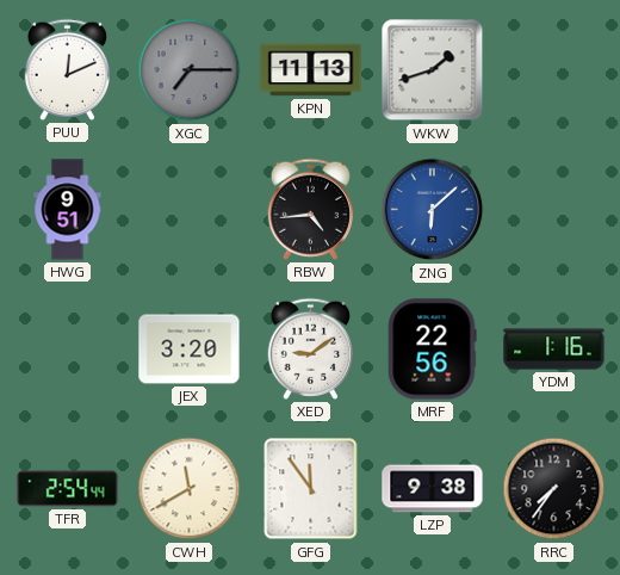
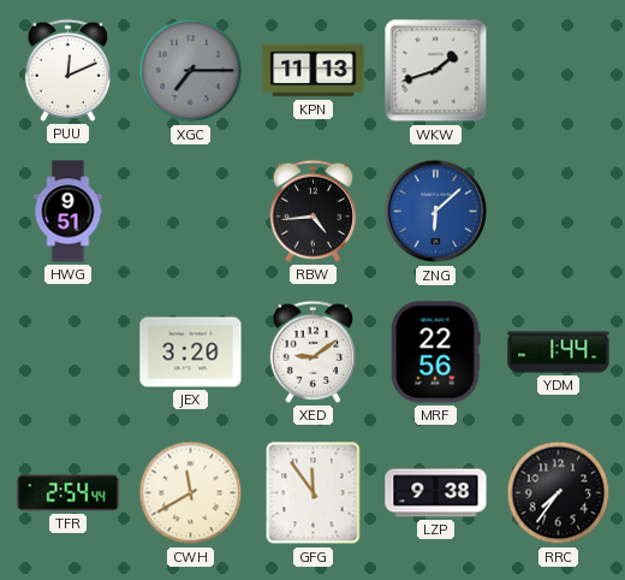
YDM: 1:16 -> 1:44
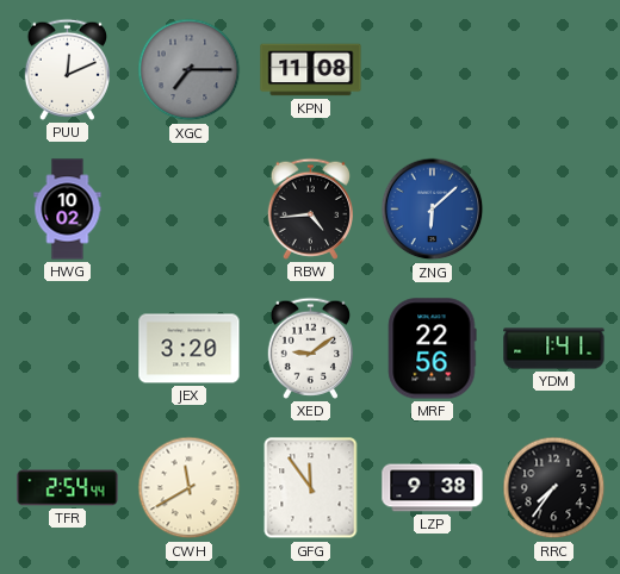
KPN: 11:13 -> 11:08
WKW: 1:42 -> none
HWG: 9:51 -> 10:02
YDM: 1:44 -> 1:41
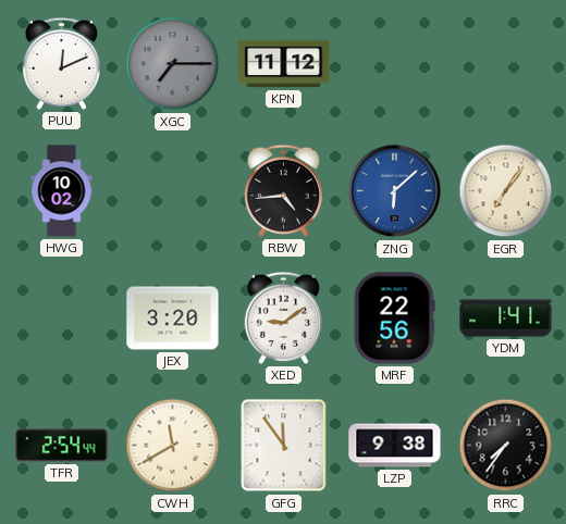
KPN: 11:08 -> 11:12
EGR: none -> 7:06
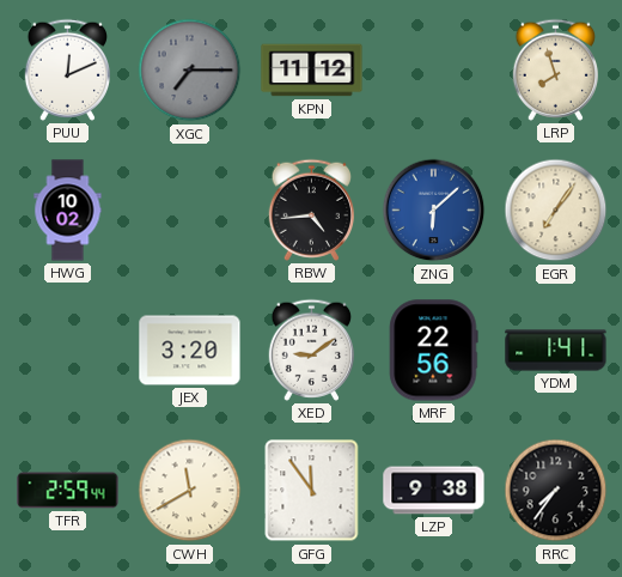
LRP: none -> 7:57
TFR: 2:54 -> 2:59
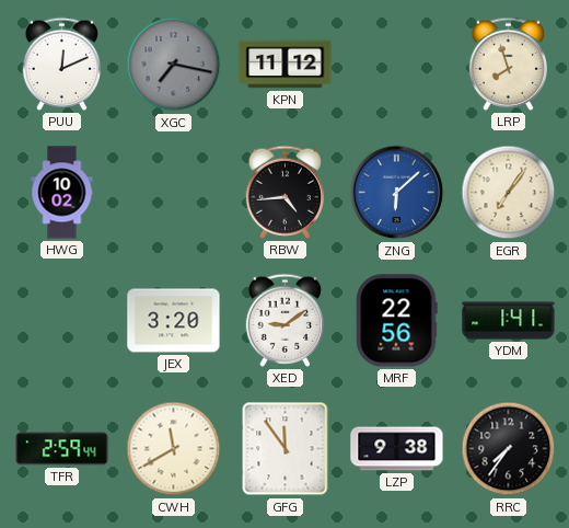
XGC: 7:15 -> 7:17
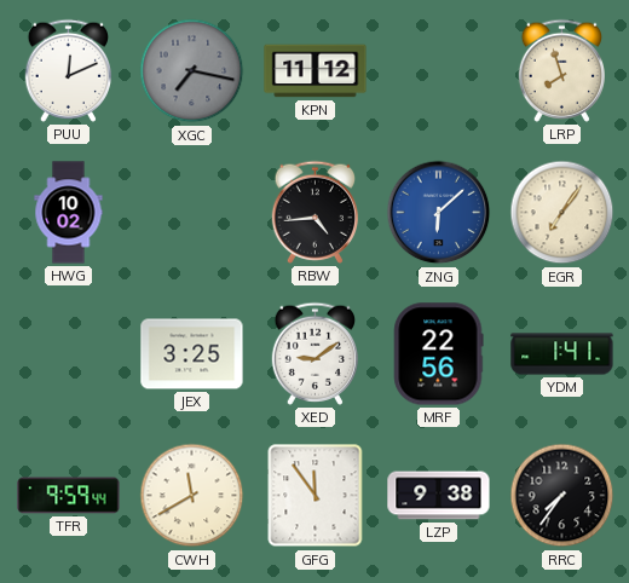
JEX: 3:20 -> 3:25
TFR: 2:59 -> 9:59
